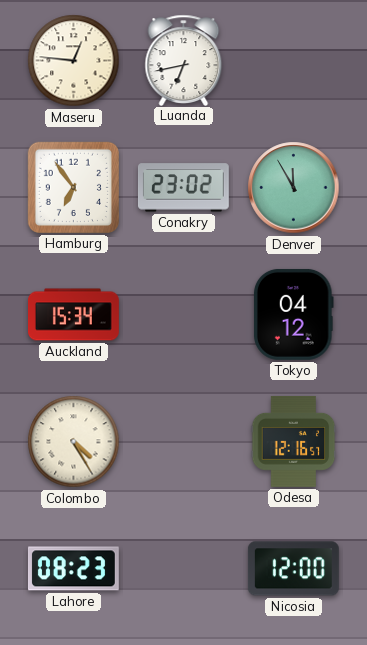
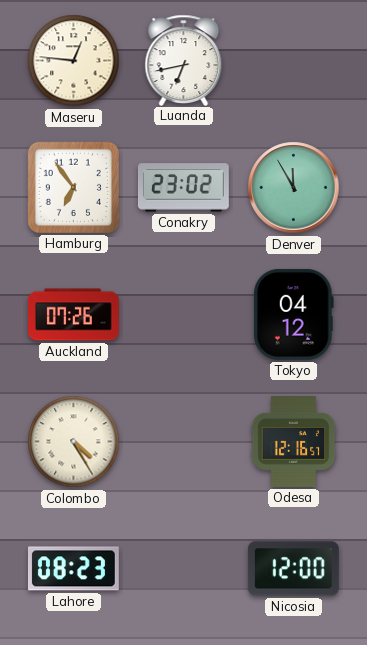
Auckland: 15:34 -> 07:26
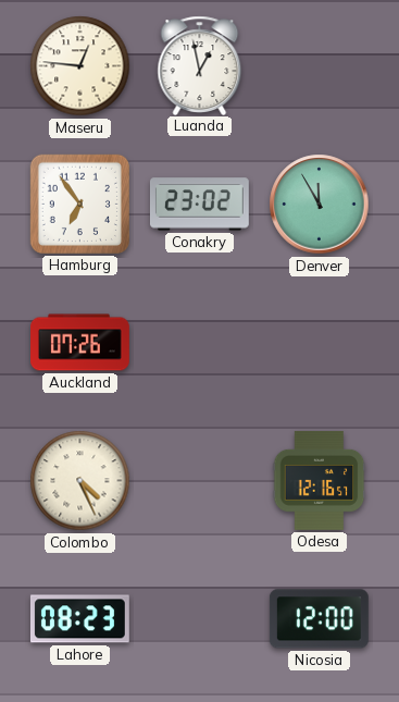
Luanda: 6:43 -> 12:58
Tokyo: 04:12 -> none
Colombo: 4:25 -> 4:26
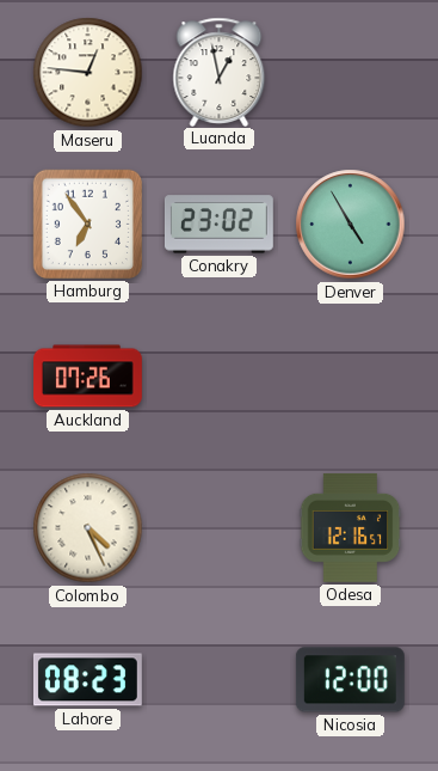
Denver: 11:55 -> 4:55
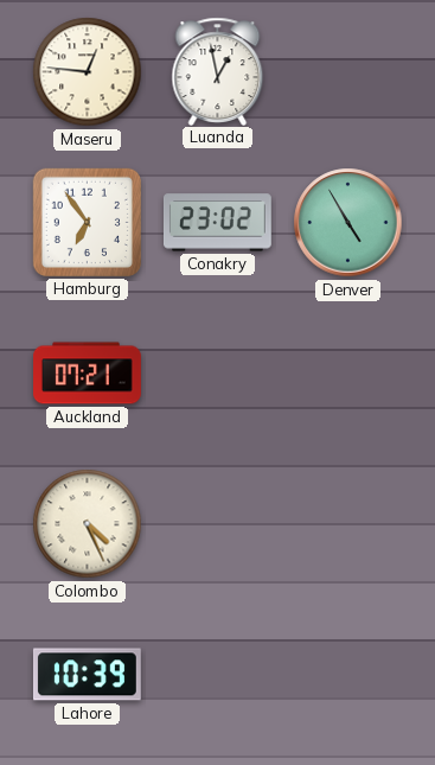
Auckland: 07:26 -> 07:21
Odesa: 12:16 -> none
Lahore: 08:23 -> 10:39
Nicosia: 12:00 -> none
